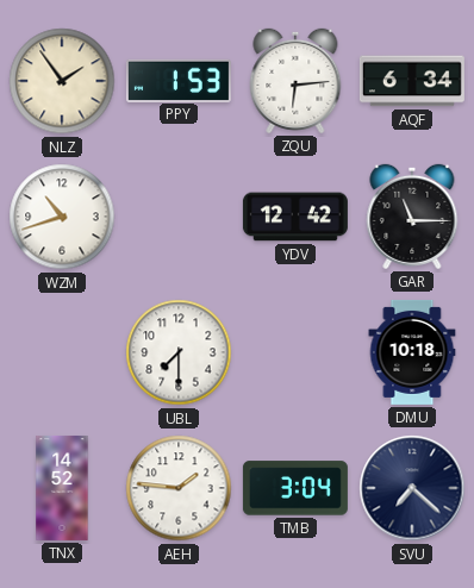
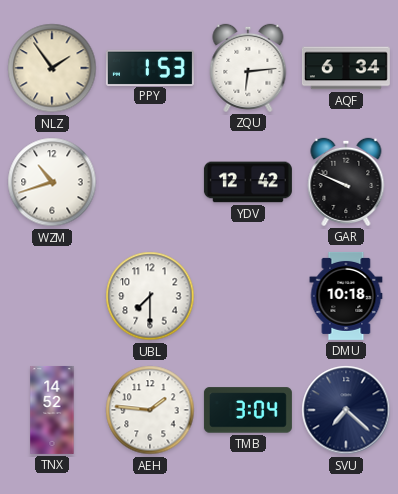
GAR: 11:15 -> 9:49
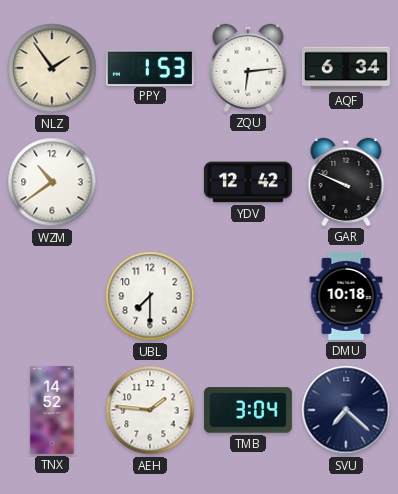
WZM: 10:42 -> 10:39
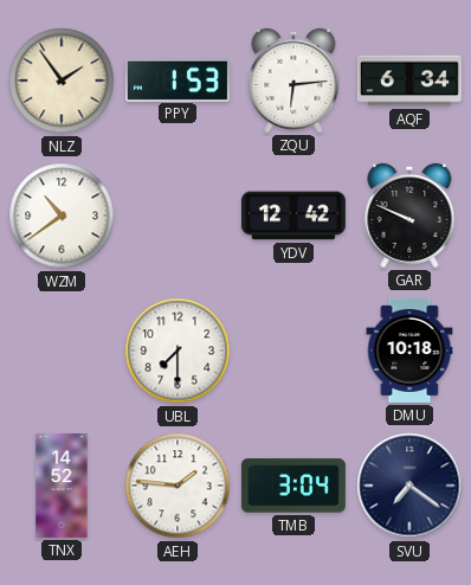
SVU: 7:22 -> 7:21
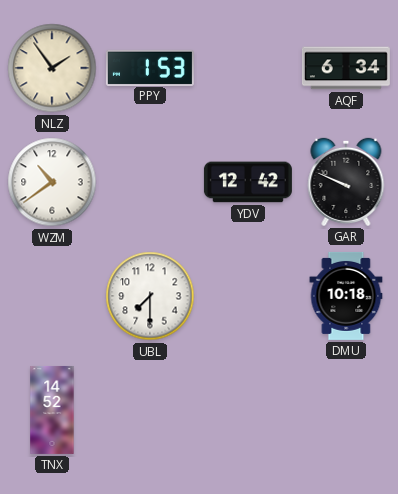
ZQU: 6:14 -> none
AEH: 1:46 -> none
TMB: 3:04 -> none
SVU: 7:21 -> none
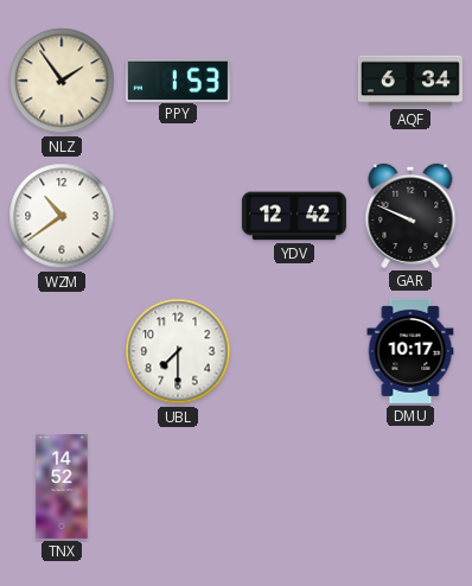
DMU: 10:18 -> 10:17
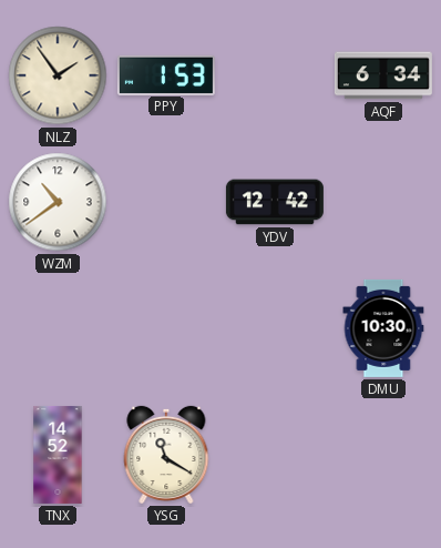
GAR: 9:49 -> none
UBL: 7:30 -> none
DMU: 10:17 -> 10:30
YSG: none -> 11:20
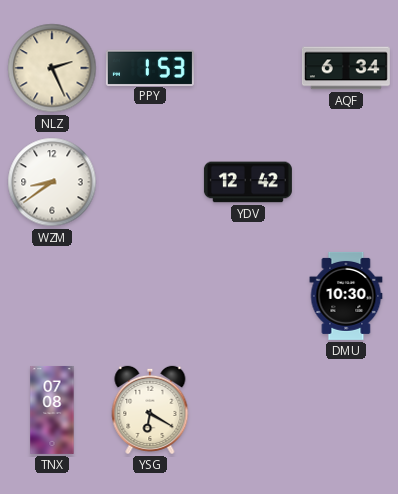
NLZ: 1:54 -> 2:26
WZM: 10:39 -> 8:39
TNX: 14:52 -> 07:08
YSG: 11:20 -> 6:20
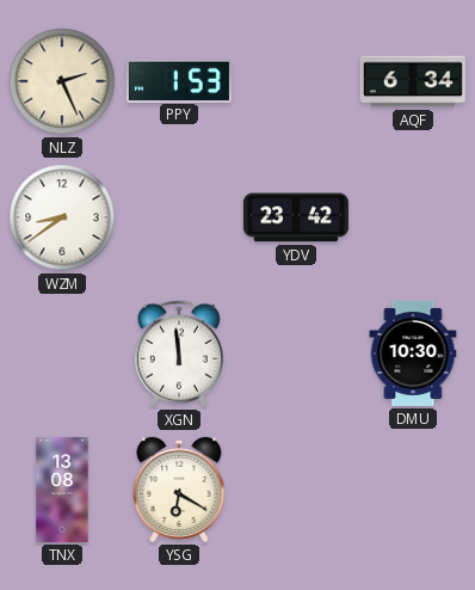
YDV: 12:42 -> 23:42
XGN: none -> 11:59
TNX: 07:08 -> 13:08
